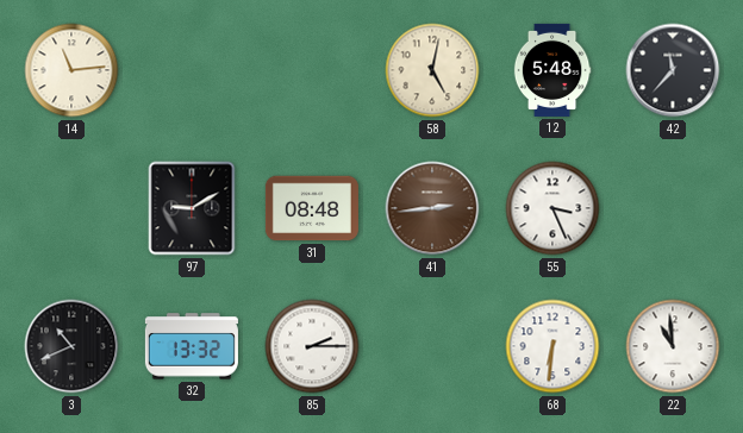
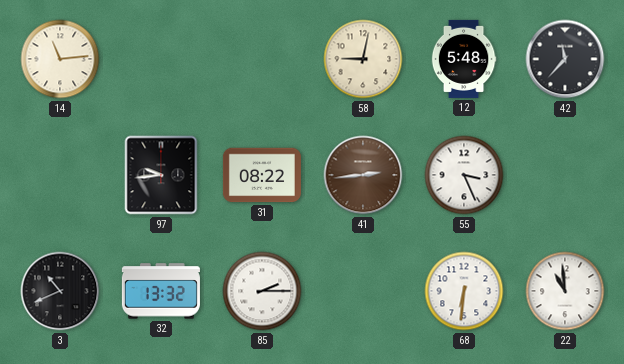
58: 5:02 -> 9:02
97: 9:10 -> 9:44
31: 08:48 -> 08:22
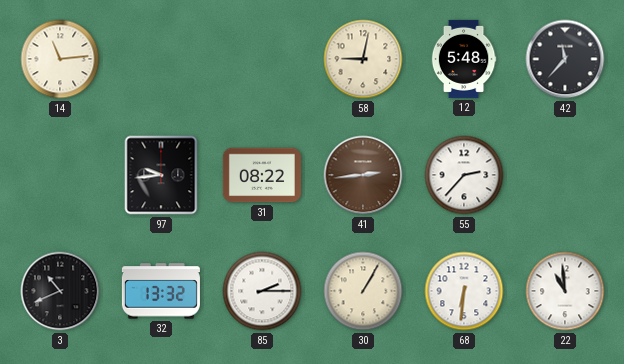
55: 3:26 -> 2:37
30: none -> 1:05
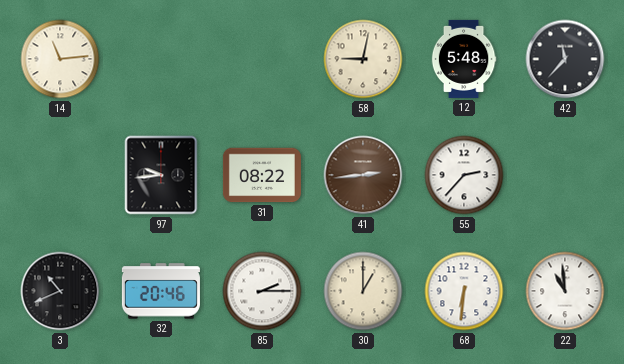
32: 13:32 -> 20:46
30: 1:05 -> 1:00
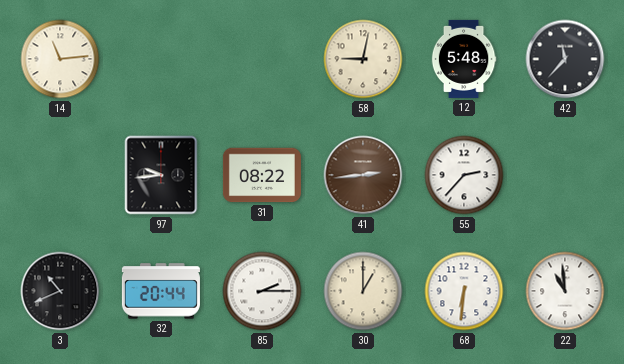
32: 20:46 -> 20:44
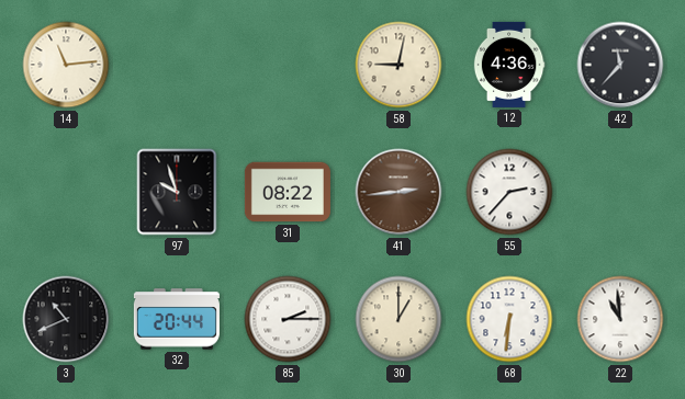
12: 5:48 -> 4:36
97: 9:44 -> 9:57
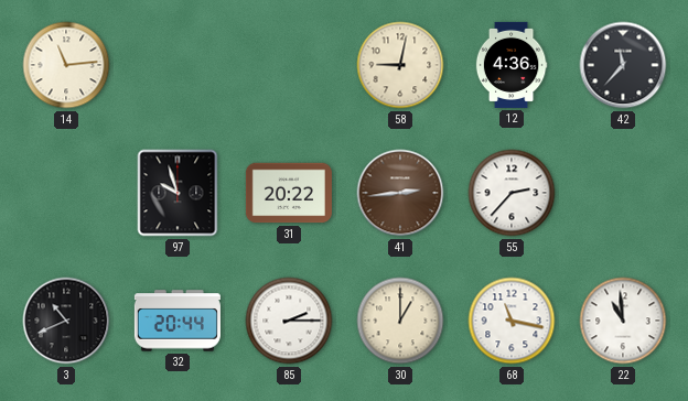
31: 08:22 -> 20:22
68: 6:31 -> 11:17
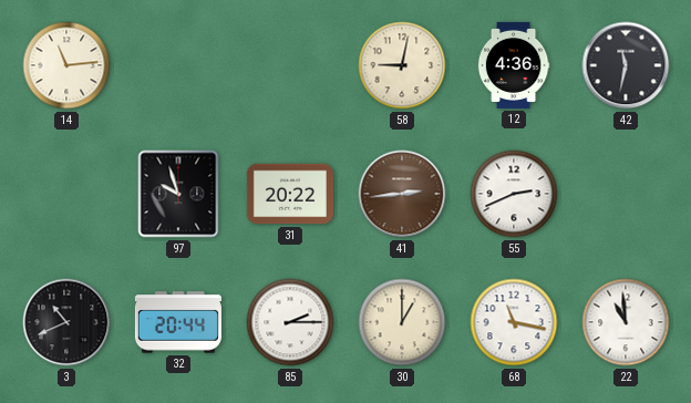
42: 11:37 -> 11:32
55: 2:37 -> 2:41
